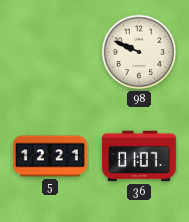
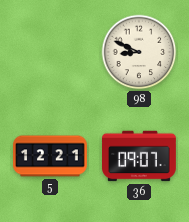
98: 9:49 -> 8:49
36: 01:07 -> 09:07
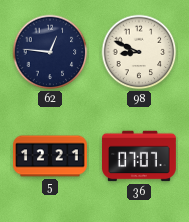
62: none -> 12:46
36: 09:07 -> 07:07
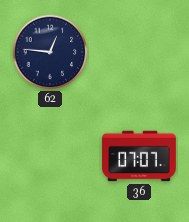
98: 8:49 -> none
5: 12:21 -> none
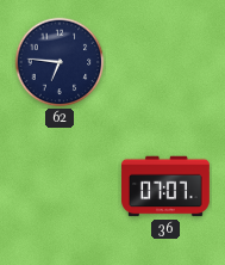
62: 12:46 -> 6:46
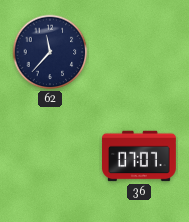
62: 6:46 -> 11:37
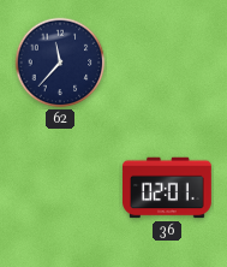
36: 07:07 -> 02:01
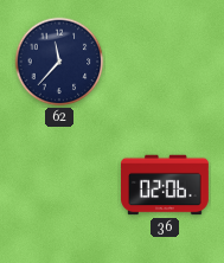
36: 02:01 -> 02:06
